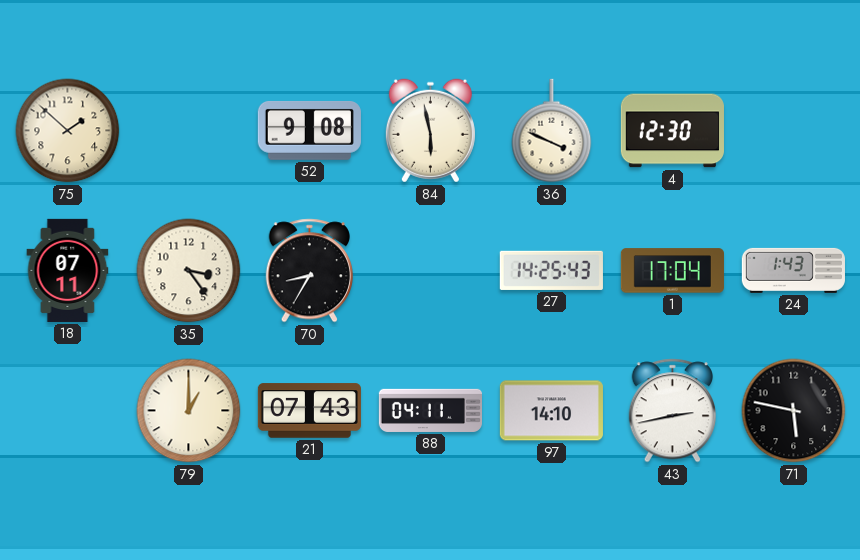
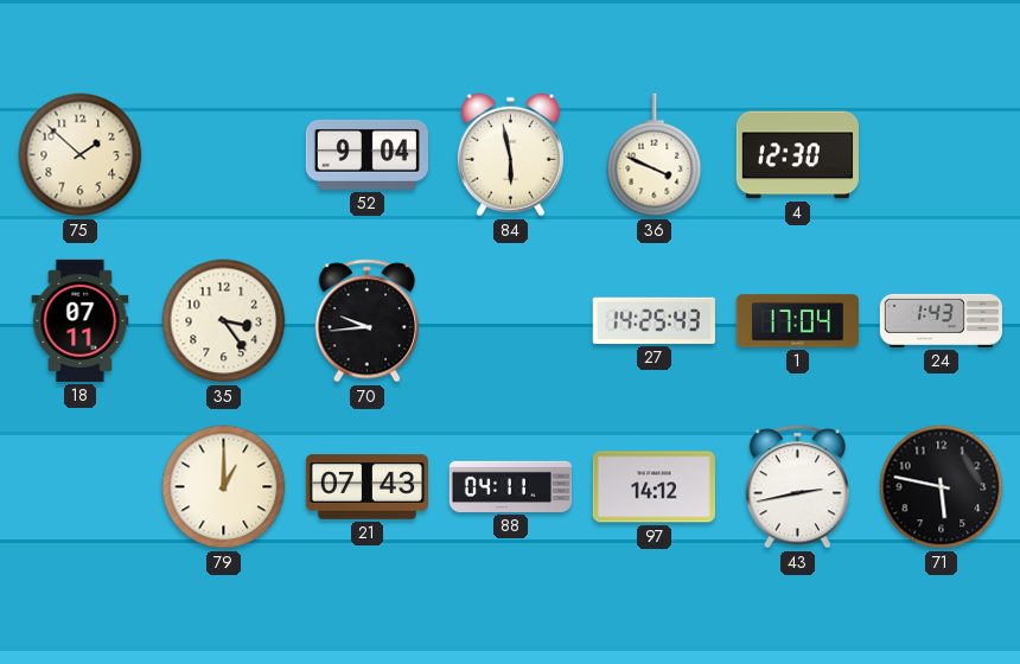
52: 9:08 -> 9:04
70: 8:35 -> 9:44
97: 14:10 -> 14:12
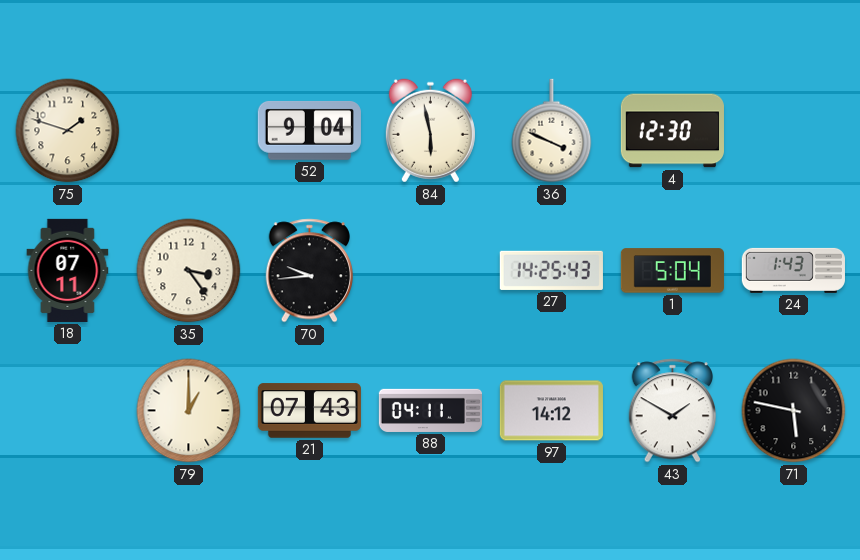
75: 1:52 -> 1:48
1: 17:04 -> 5:04
43: 2:43 -> 1:50
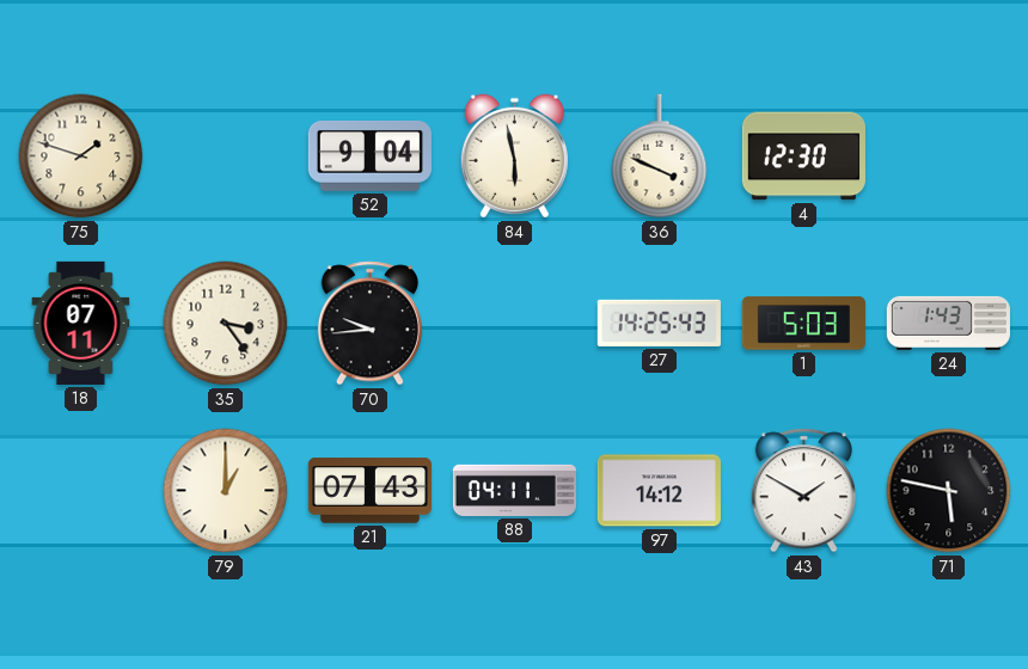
1: 5:04 -> 5:03
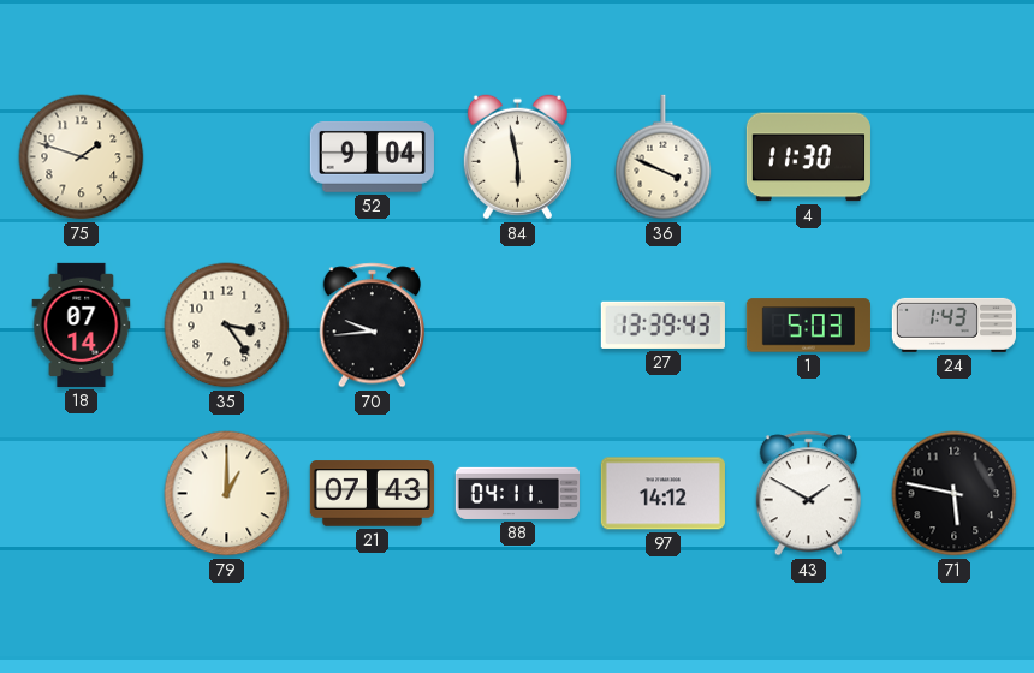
4: 12:30 -> 11:30
18: 07:11 -> 07:14
27: 14:25 -> 13:39
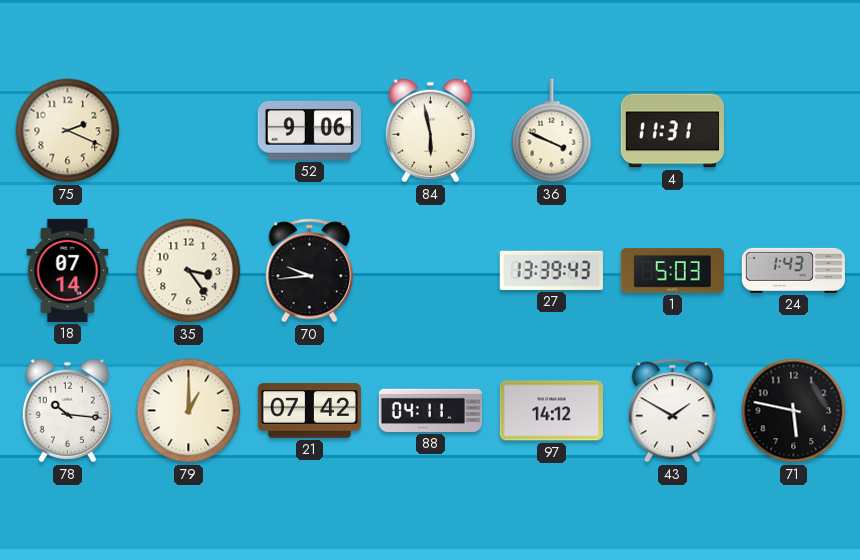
75: 1:48 -> 2:19
52: 9:04 -> 9:06
4: 11:30 -> 11:31
78: none -> 10:16
21: 07:43 -> 07:42
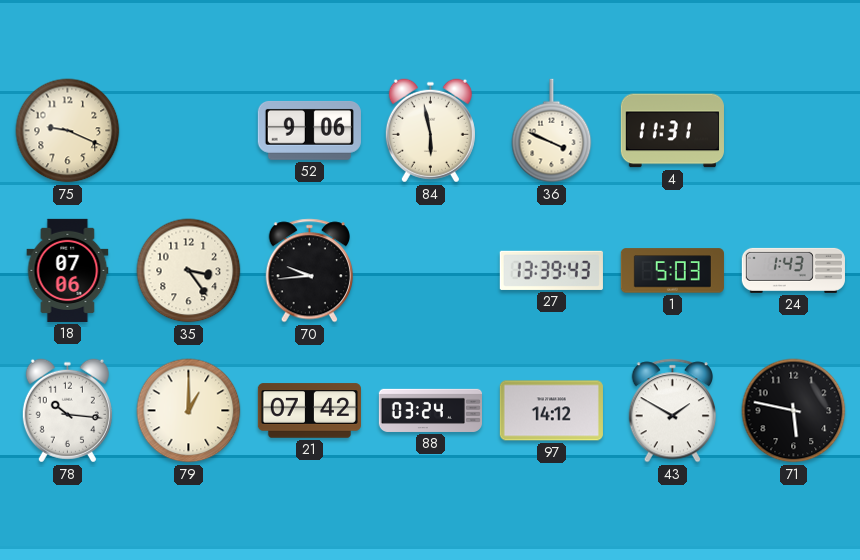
75: 2:19 -> 9:19
18: 07:14 -> 07:06
88: 04:11 -> 03:24
